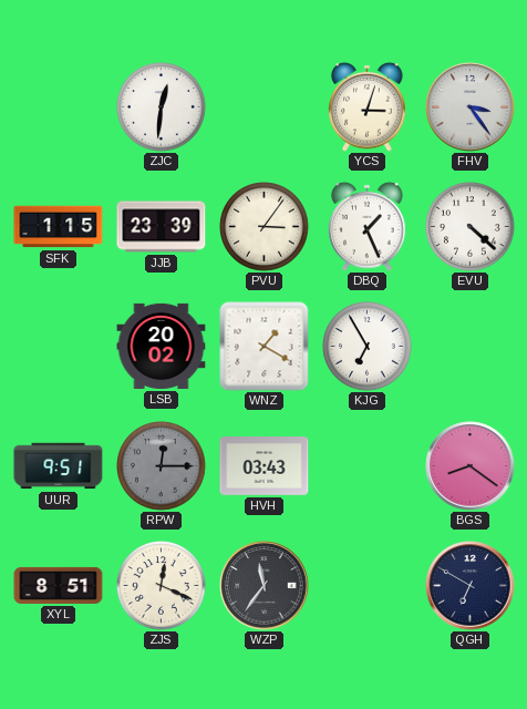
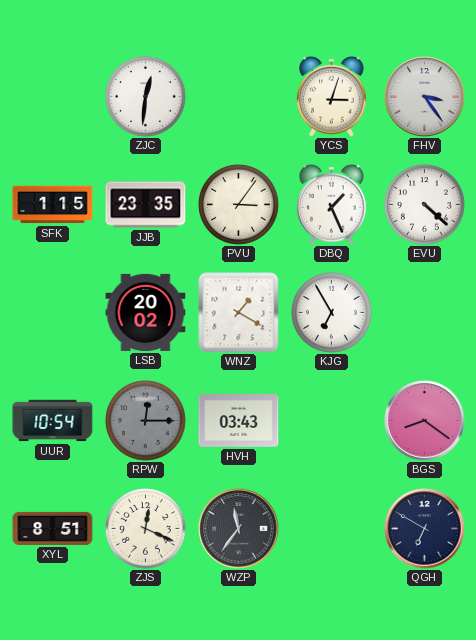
JJB: 23:39 -> 23:35
UUR: 9:51 -> 10:54
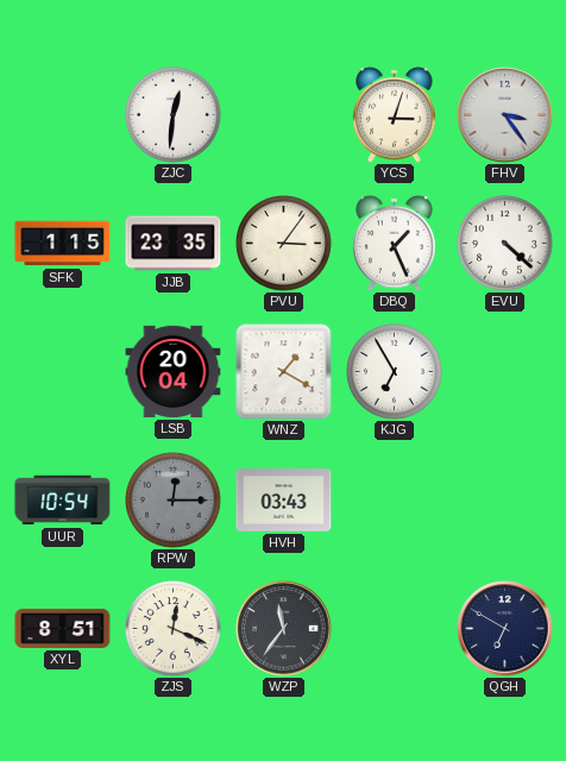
LSB: 20:02 -> 20:04
BGS: 8:21 -> none
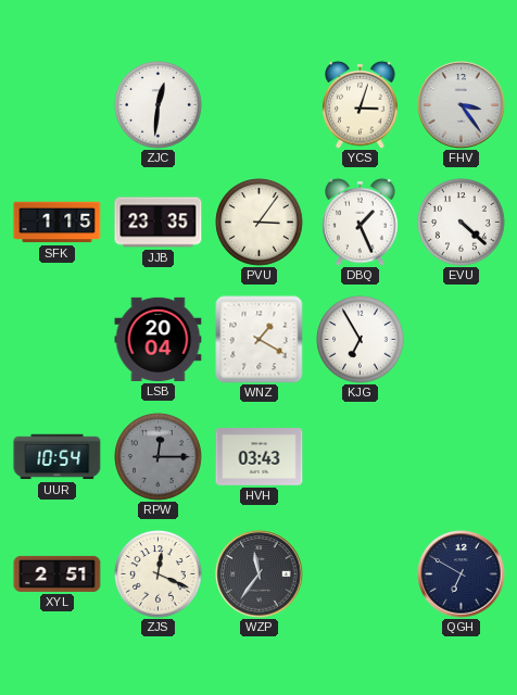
XYL: 8:51 -> 2:51
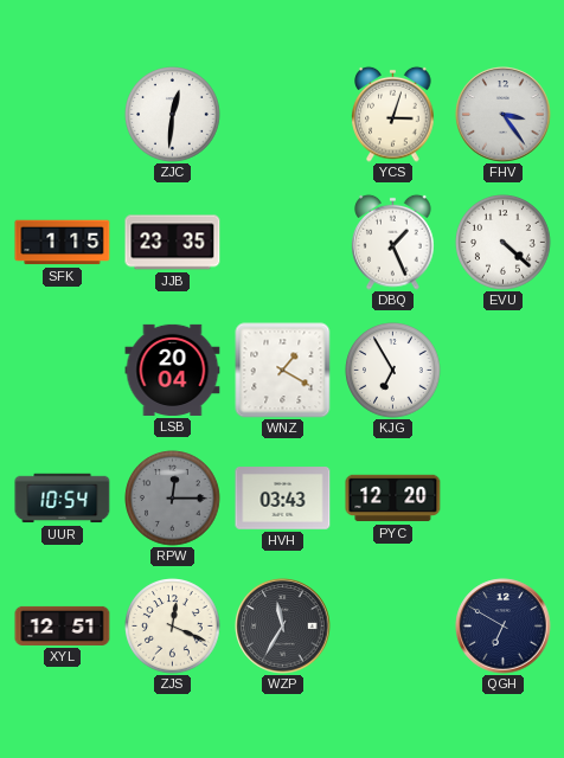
PVU: 3:06 -> none
PYC: none -> 12:20
XYL: 2:51 -> 12:51
WZP: 11:36 -> 11:35
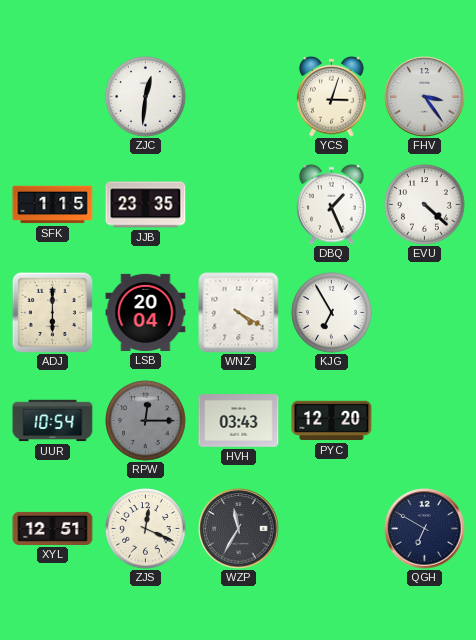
ADJ: none -> 6:00
WNZ: 1:20 -> 4:20
